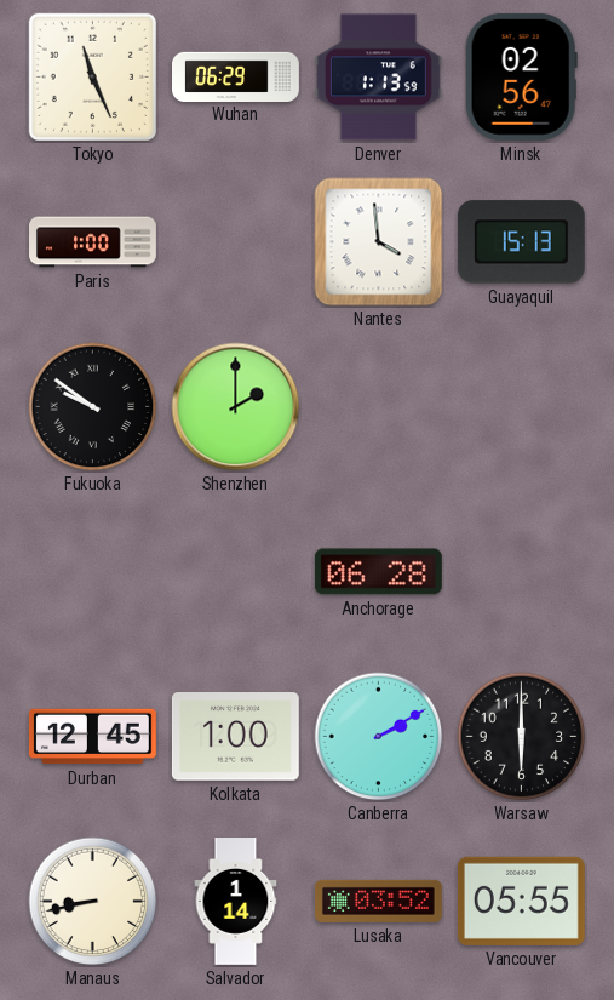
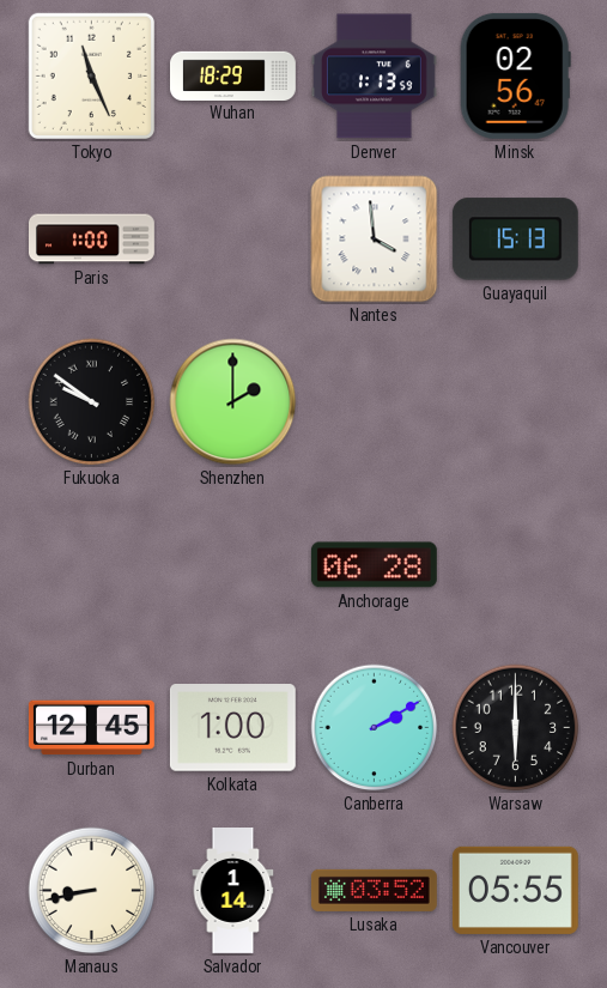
Wuhan: 06:29 -> 18:29
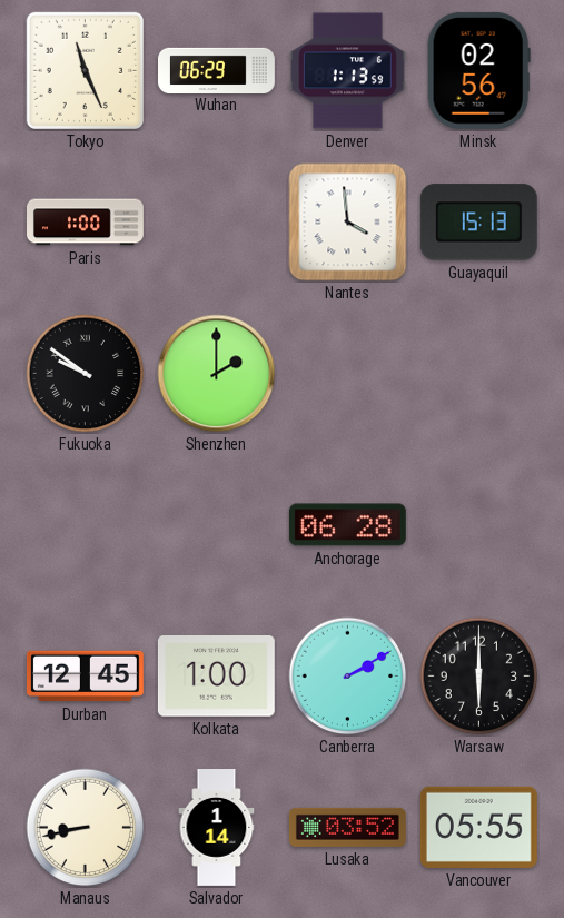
Wuhan: 18:29 -> 06:29
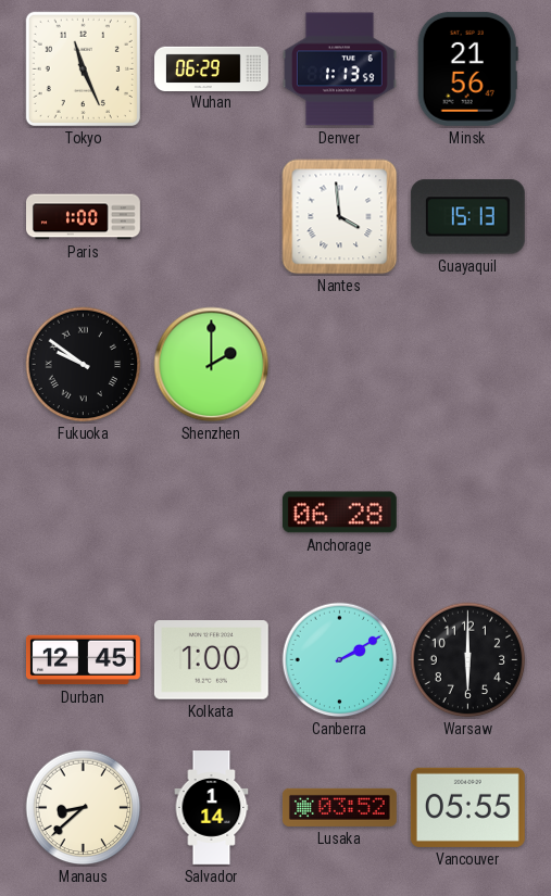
Minsk: 02:56 -> 21:56
Manaus: 8:43 -> 8:38
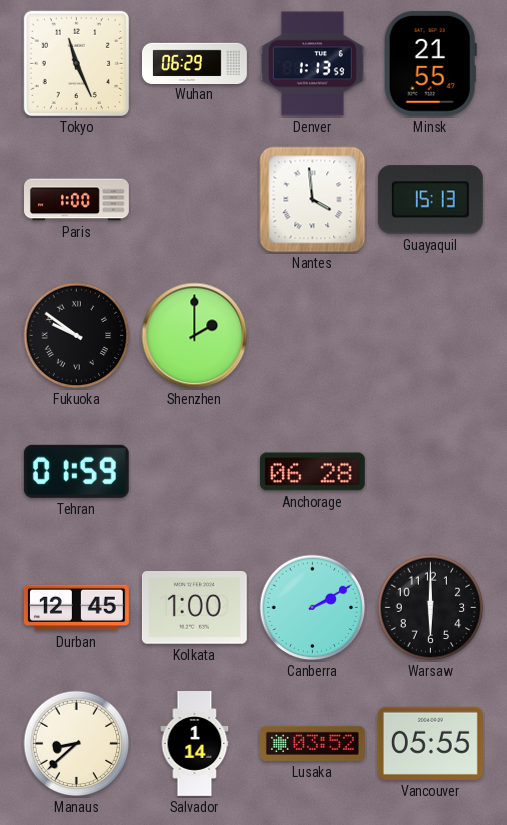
Minsk: 21:56 -> 21:55
Tehran: none -> 01:59
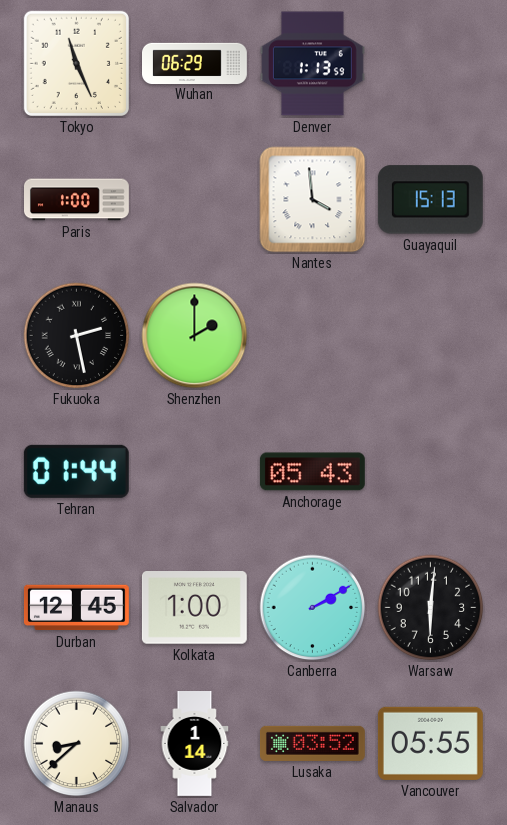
Minsk: 21:55 -> none
Fukuoka: 9:51 -> 2:28
Tehran: 01:59 -> 01:44
Anchorage: 06:28 -> 05:43
Warsaw: 6:00 -> 6:01
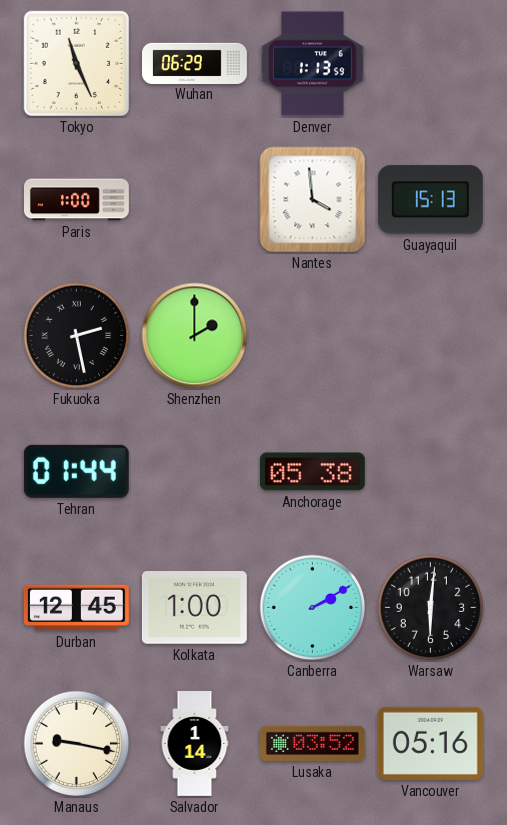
Anchorage: 05:43 -> 05:38
Manaus: 8:38 -> 9:17
Vancouver: 05:55 -> 05:16
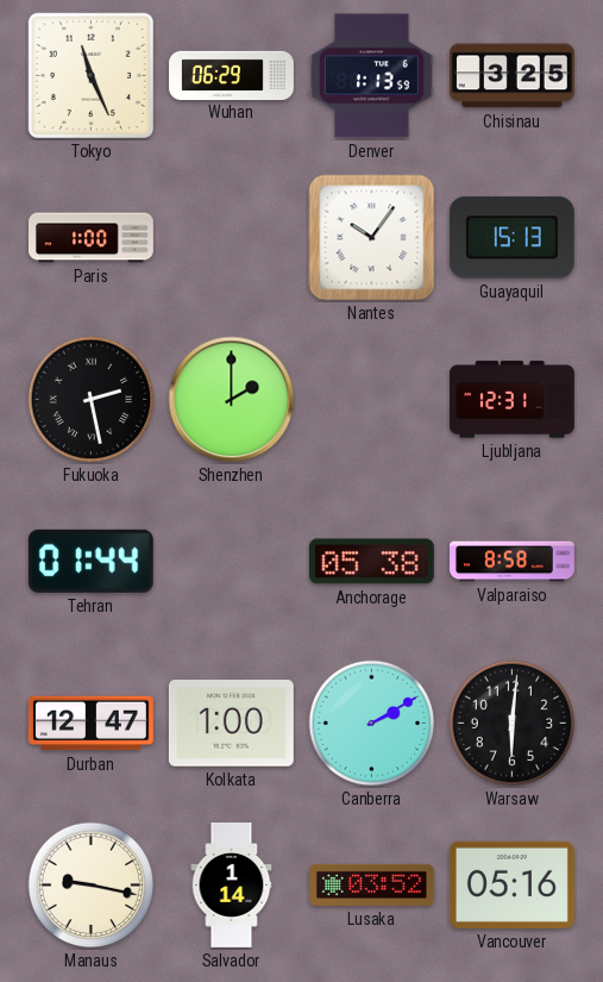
Chisinau: none -> 3:25
Nantes: 3:59 -> 10:06
Ljubljana: none -> 12:31
Valparaiso: none -> 8:58
Durban: 12:45 -> 12:47
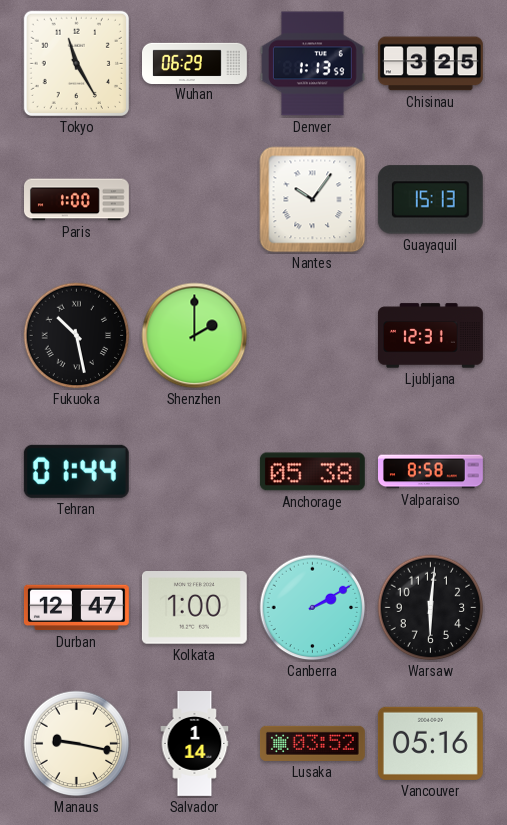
Tokyo: 11:26 -> 11:25
Fukuoka: 2:28 -> 10:28
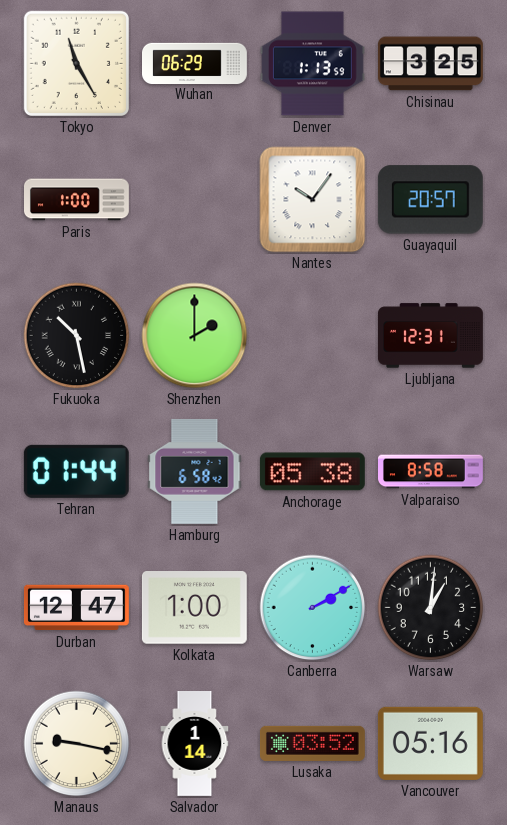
Guayaquil: 15:13 -> 20:57
Hamburg: none -> 6:58
Warsaw: 6:01 -> 1:01
